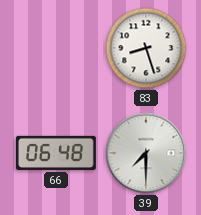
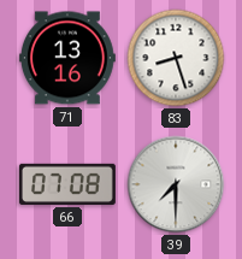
71: none -> 13:16
66: 06:48 -> 07:08
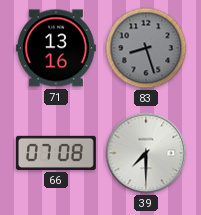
83 dial: white -> grey
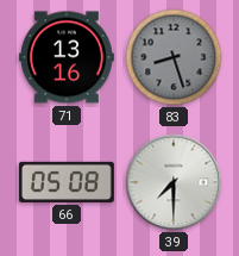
66: 07:08 -> 05:08
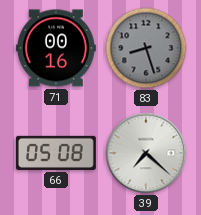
71: 13:16 -> 00:16
39: 7:30 -> 7:22
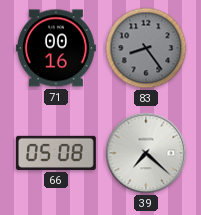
83: 8:27 -> 8:24
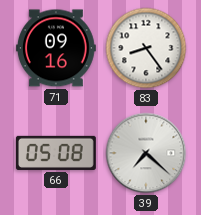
71: 00:16 -> 09:16
83 dial: grey -> white
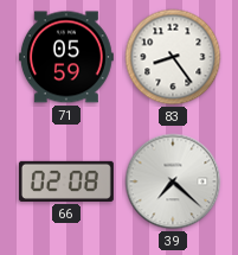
71: 09:16 -> 05:59
66: 05:08 -> 02:08
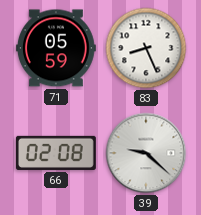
83: 8:24 -> 8:26
39: 7:22 -> 9:22
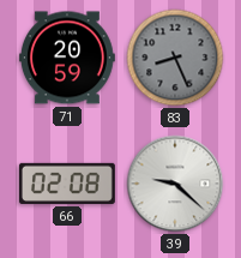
71: 05:59 -> 20:59
83 dial: white -> grey
